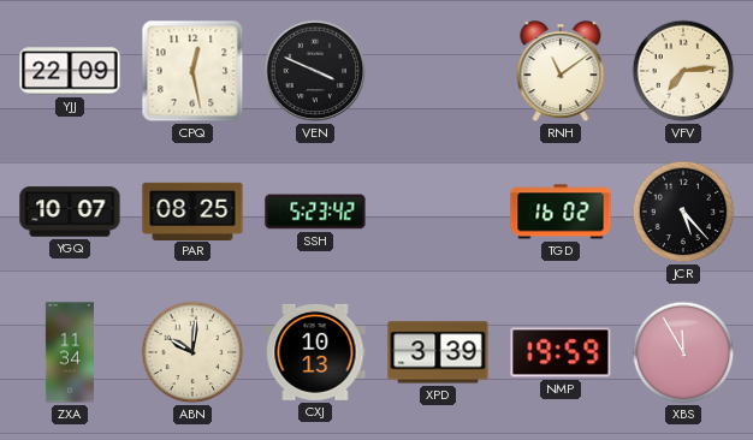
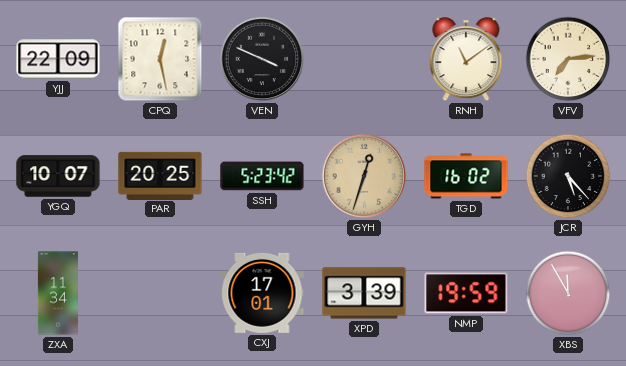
PAR: 08:25 -> 20:25
GYH: none -> 12:33
ABN: 10:01 -> none
CXJ: 10:13 -> 17:01
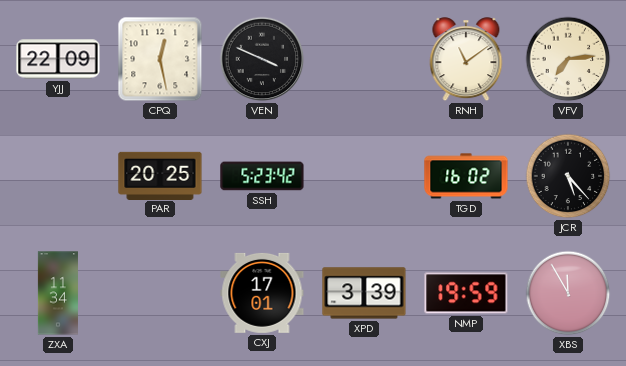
YGQ: 10:07 -> none
GYH: 12:33 -> none
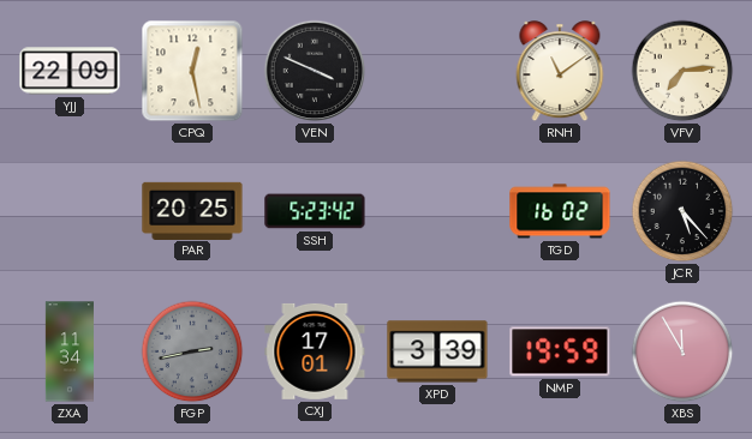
FGP: none -> 2:43
